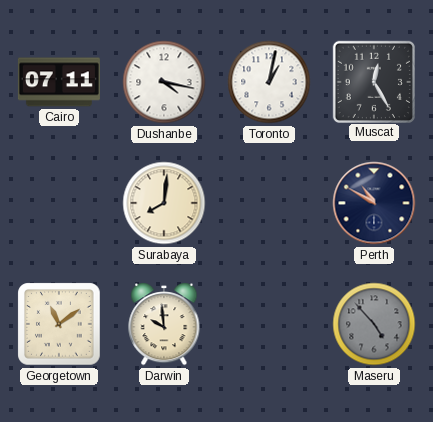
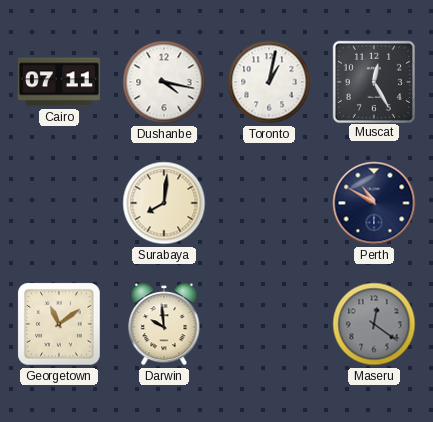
Maseru: 4:53 -> 12:21
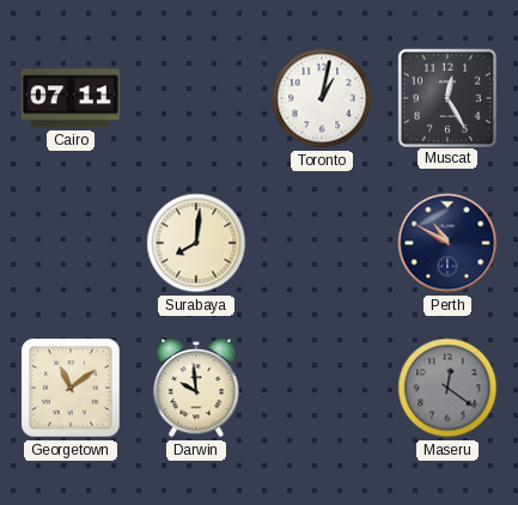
Dushanbe: 4:17 -> none
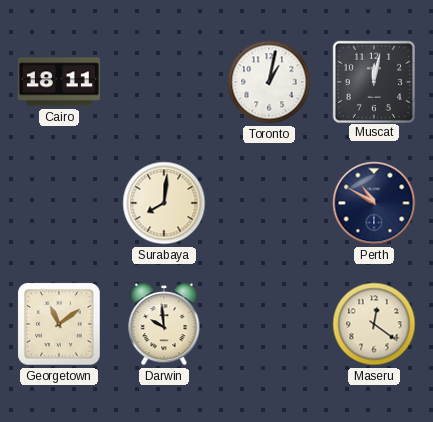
Cairo: 07:11 -> 18:11
Muscat: 12:25 -> 12:02
Maseru dial: grey -> cream
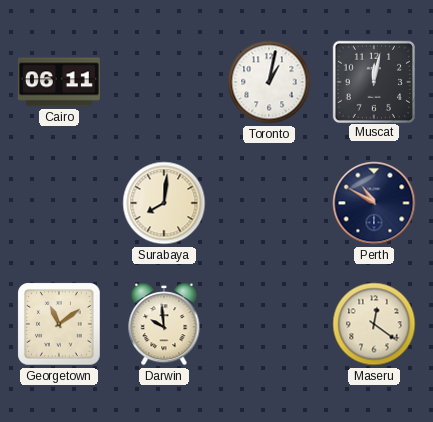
Cairo: 18:11 -> 06:11
